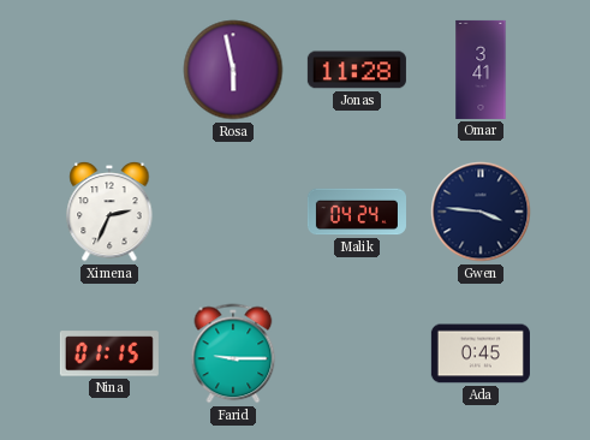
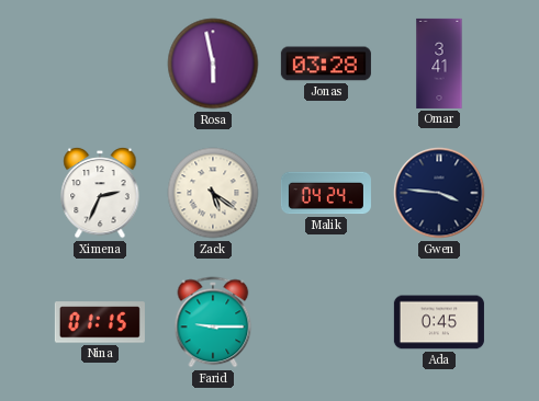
Jonas: 11:28 -> 03:28
Zack: none -> 5:21
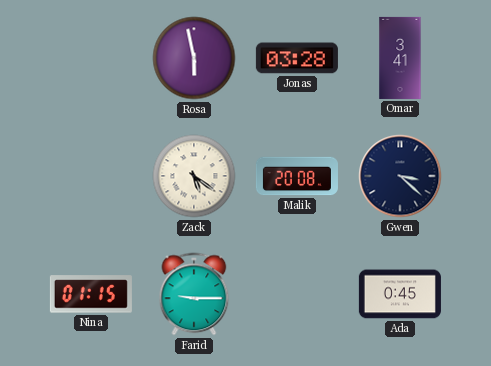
Ximena: 2:34 -> none
Malik: 04:24 -> 20:08
Gwen: 3:46 -> 3:22
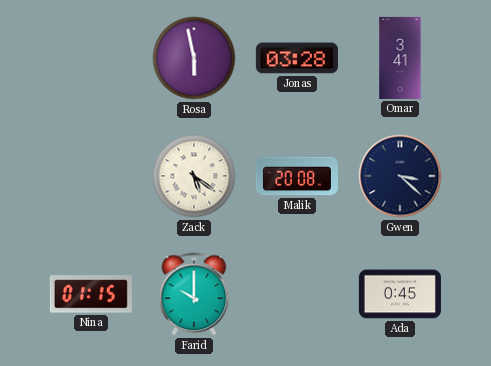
Farid: 9:15 -> 10:00
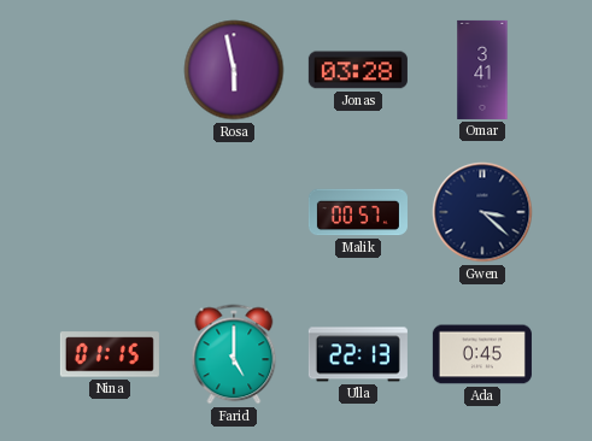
Zack: 5:21 -> none
Malik: 20:08 -> 00:57
Farid: 10:00 -> 5:00
Ulla: none -> 22:13
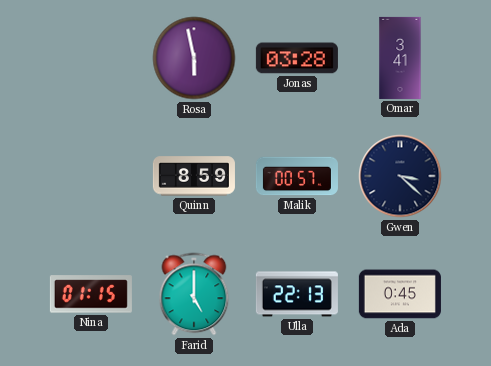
Quinn: none -> 8:59
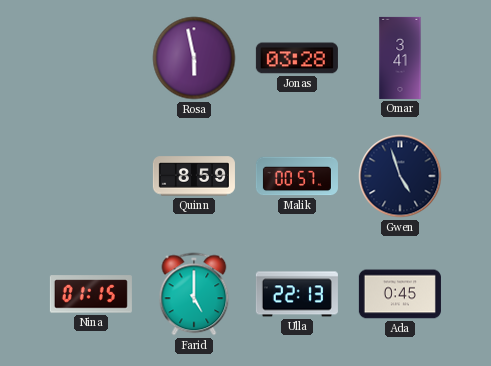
Gwen: 3:22 -> 4:57
